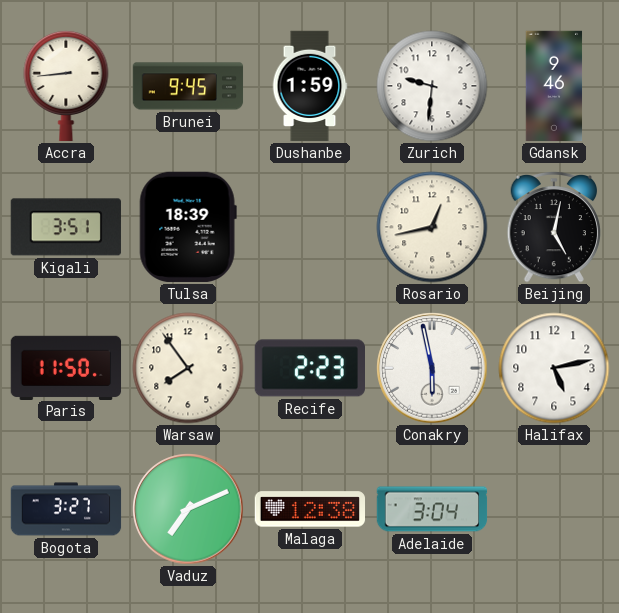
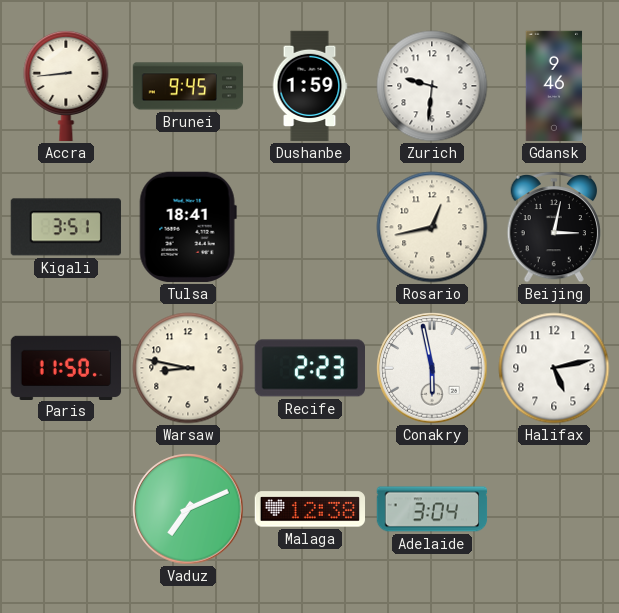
Tulsa: 18:39 -> 18:41
Beijing: 5:02 -> 3:02
Warsaw: 7:54 -> 8:47
Bogota: 3:27 -> none
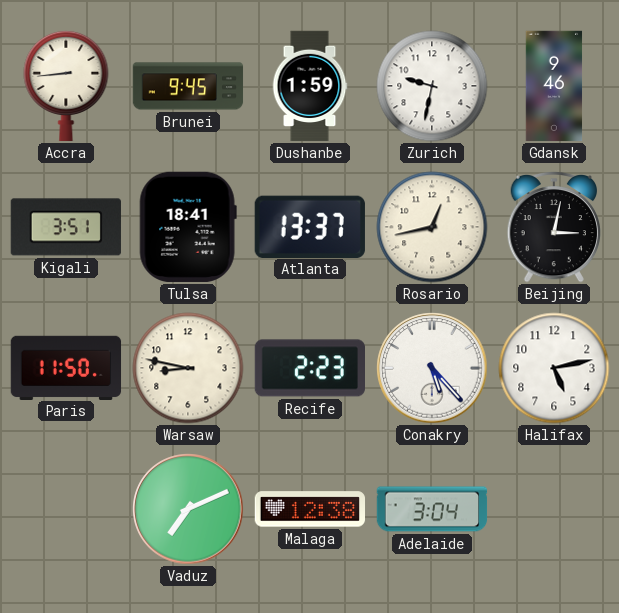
Zurich: 9:31 -> 9:32
Atlanta: none -> 13:37
Conakry: 5:58 -> 5:23
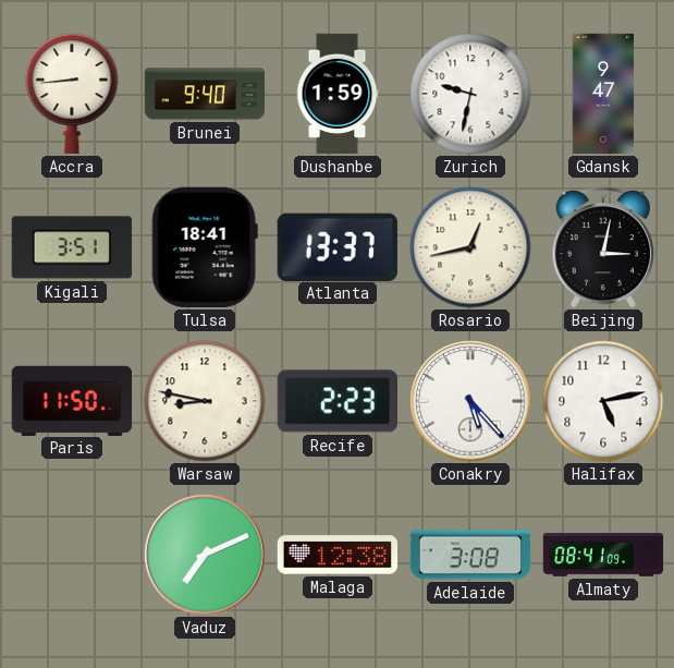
Brunei: 9:45 -> 9:40
Gdansk: 9:46 -> 9:47
Adelaide: 3:04 -> 3:08
Almaty: none -> 08:41
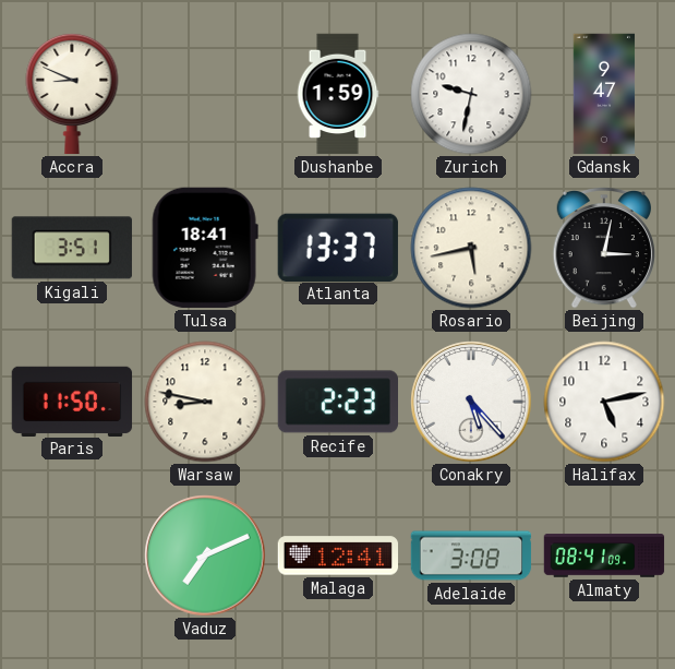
Accra: 8:44 -> 8:49
Brunei: 9:40 -> none
Rosario: 12:43 -> 5:43
Malaga: 12:38 -> 12:41
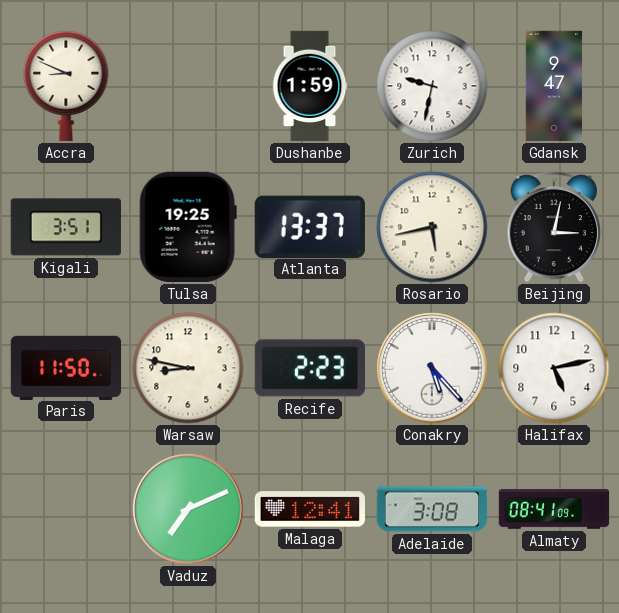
Tulsa: 18:41 -> 19:25
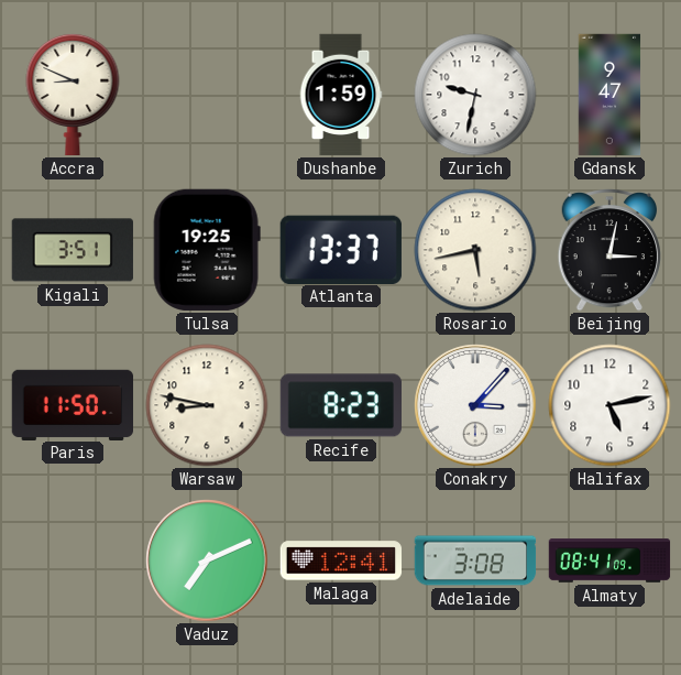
Recife: 2:23 -> 8:23
Conakry: 5:23 -> 3:07
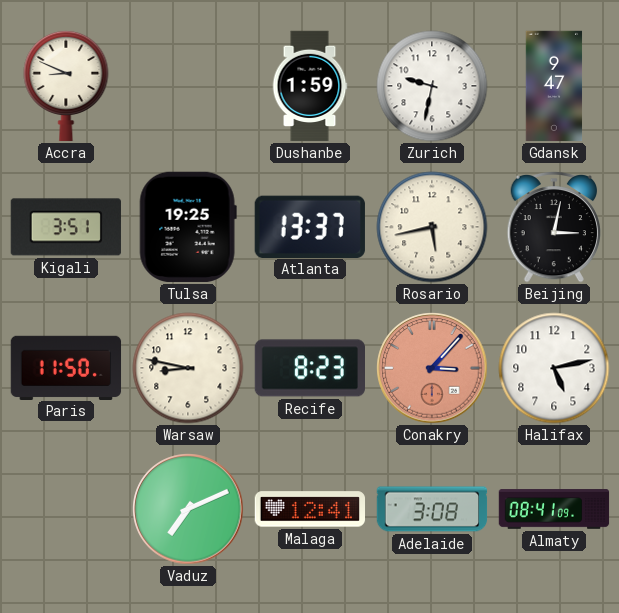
Conakry dial: white -> salmon
